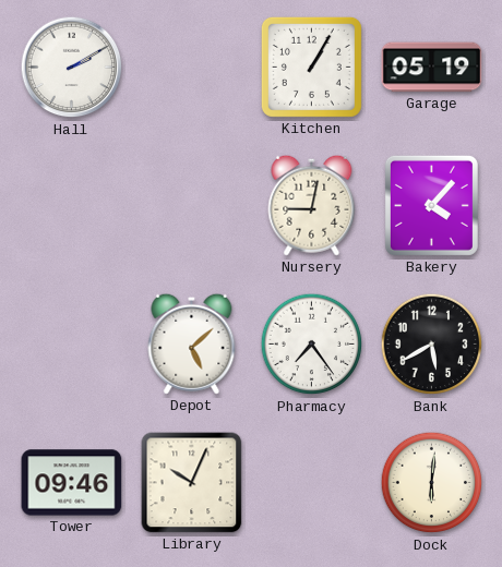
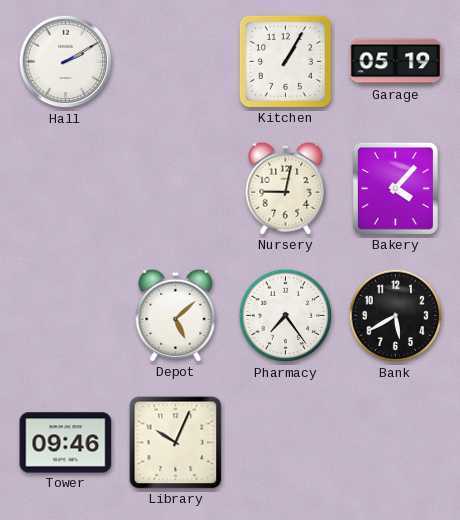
Dock: 6:01 -> none
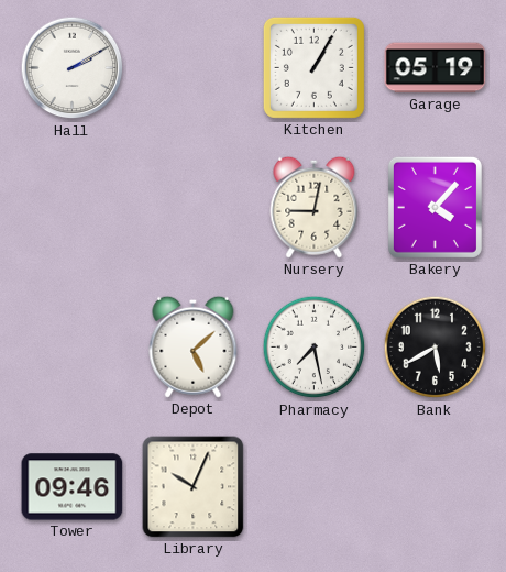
Pharmacy: 7:24 -> 7:28
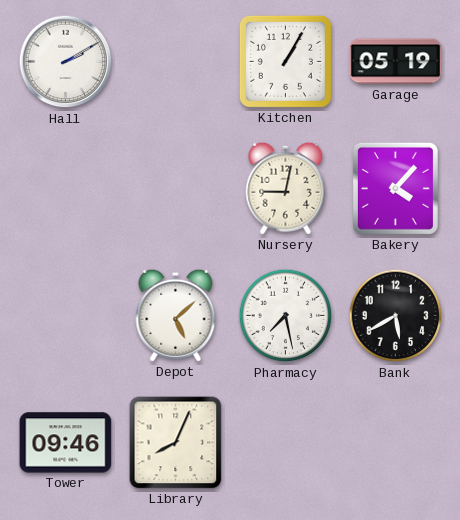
Library: 10:04 -> 8:04
